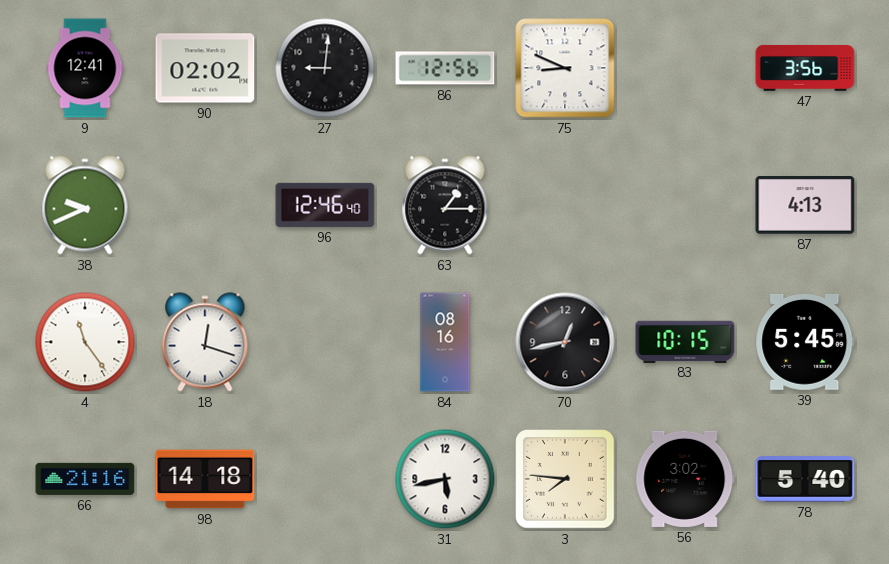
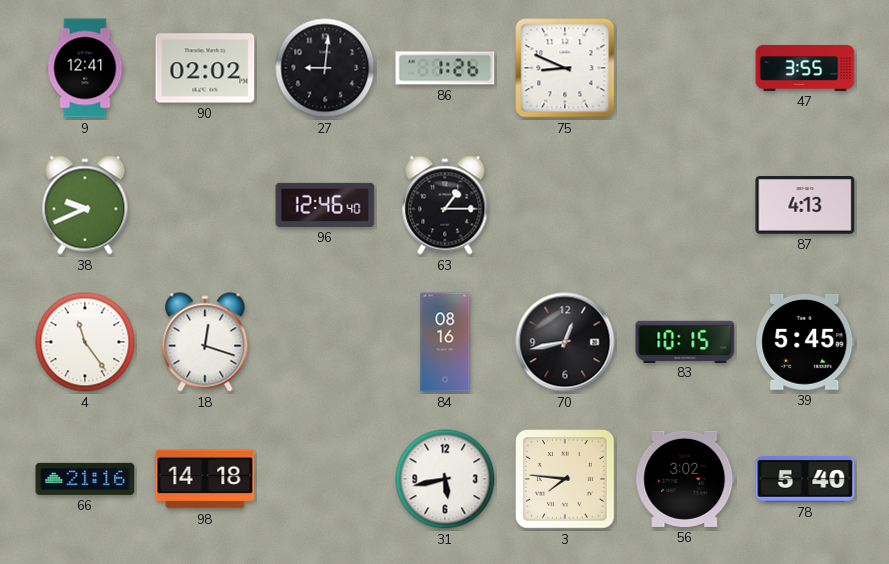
86: 12:56 -> 1:26
47: 3:56 -> 3:55
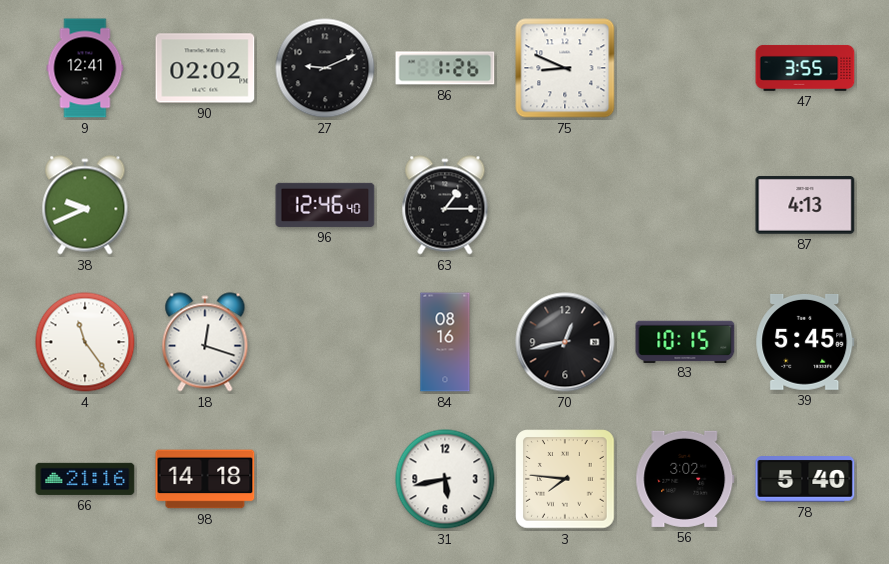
27: 9:01 -> 9:11
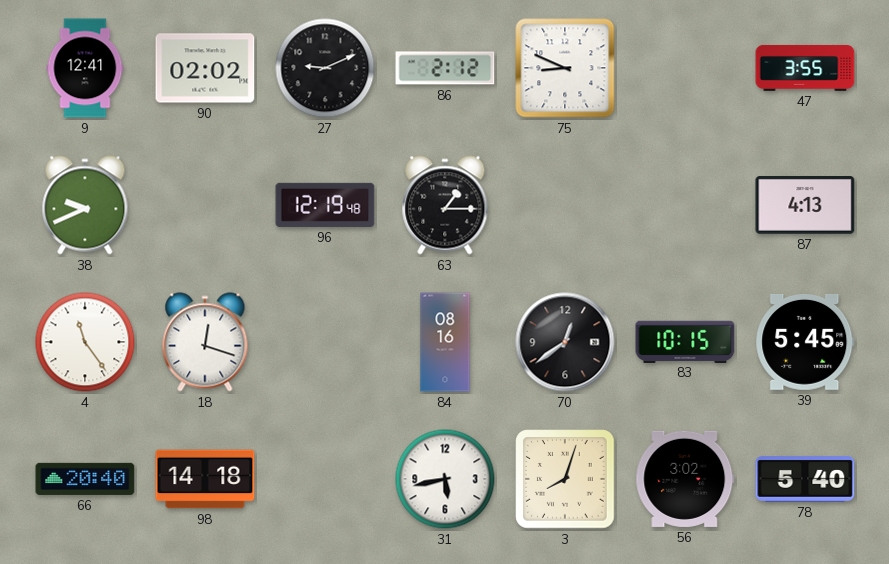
86: 1:26 -> 2:12
96: 12:46 -> 12:19
70: 12:43 -> 12:39
66: 21:16 -> 20:40
3: 7:46 -> 8:03
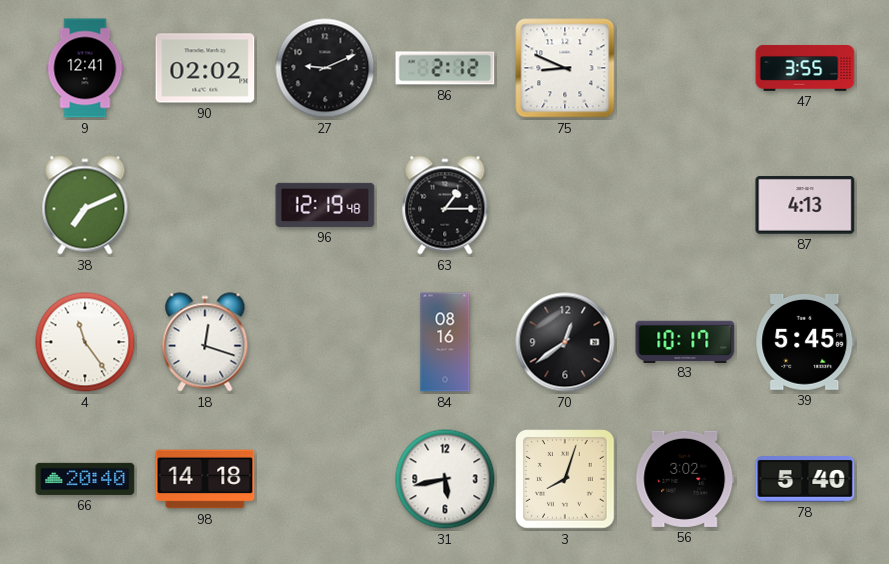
38: 9:41 -> 7:11
83: 10:15 -> 10:17
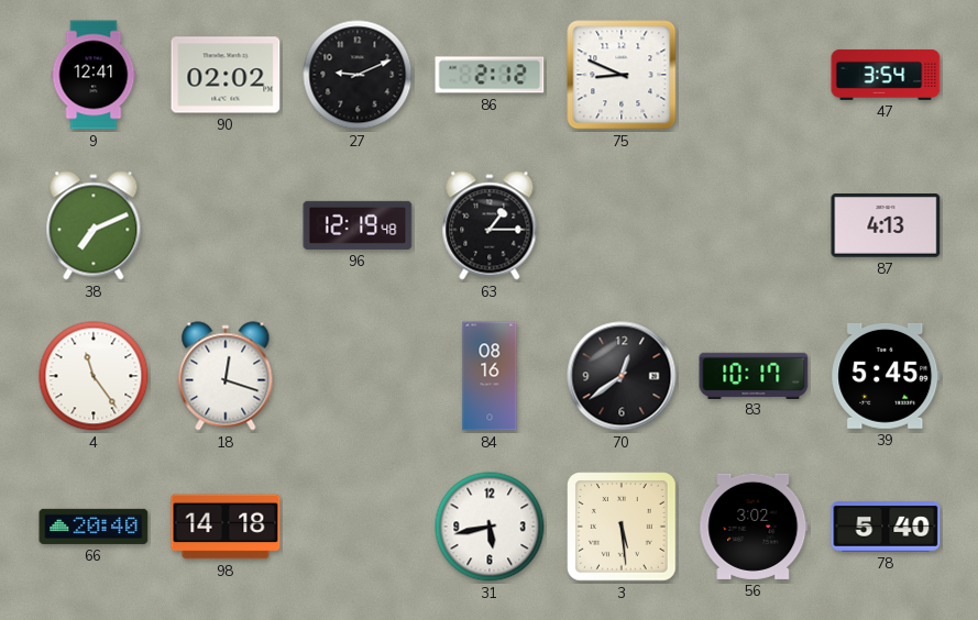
47: 3:55 -> 3:54
3: 8:03 -> 5:29
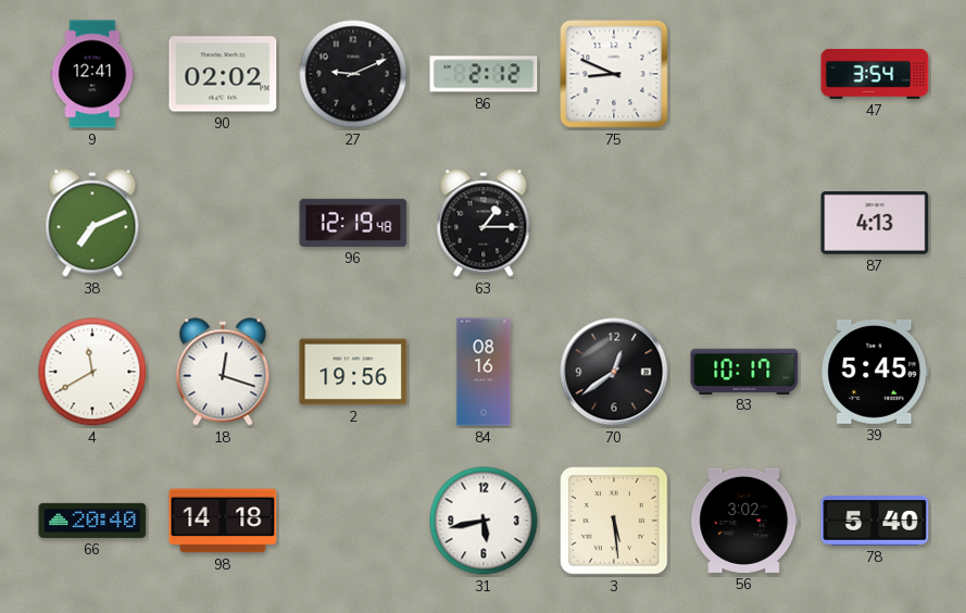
4: 11:24 -> 11:40
2: none -> 19:56
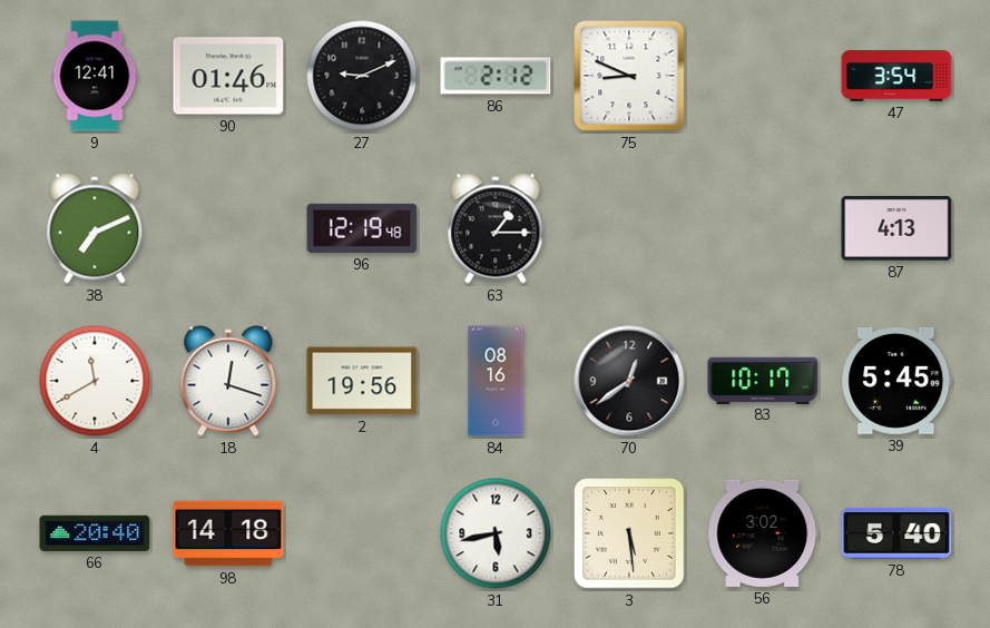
90: 02:02 -> 01:46
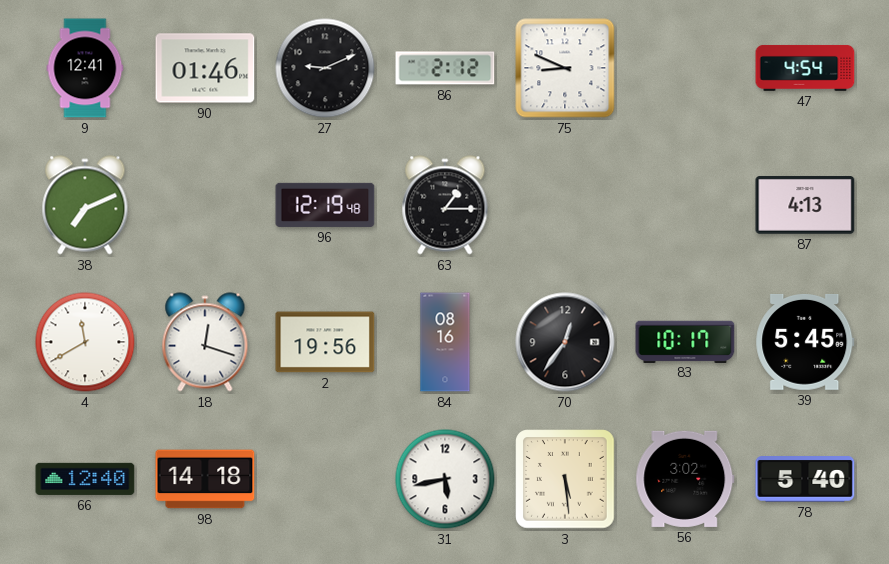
47: 3:54 -> 4:54
70: 12:39 -> 12:36
66: 20:40 -> 12:40
